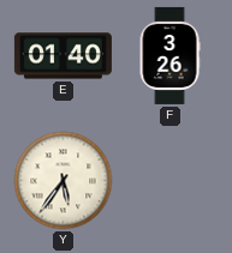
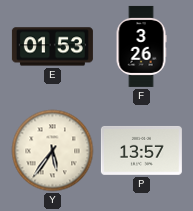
E: 01:40 -> 01:53
P: none -> 13:57
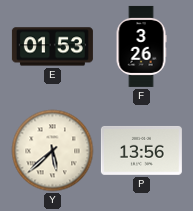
Y: 5:36 -> 5:38
P: 13:57 -> 13:56
